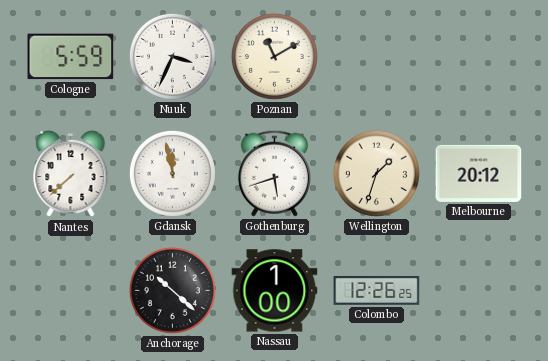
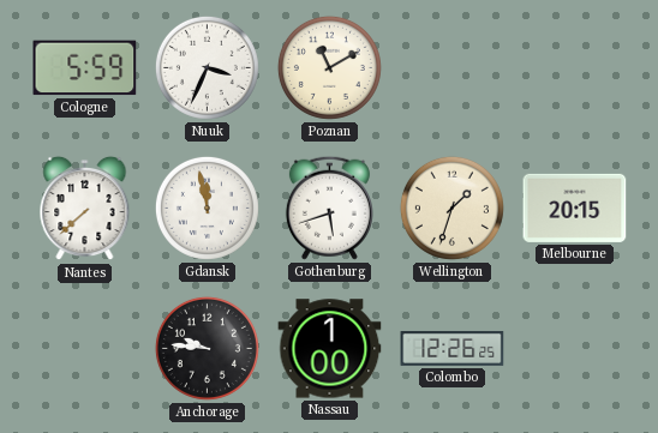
Melbourne: 20:12 -> 20:15
Anchorage: 10:22 -> 9:46
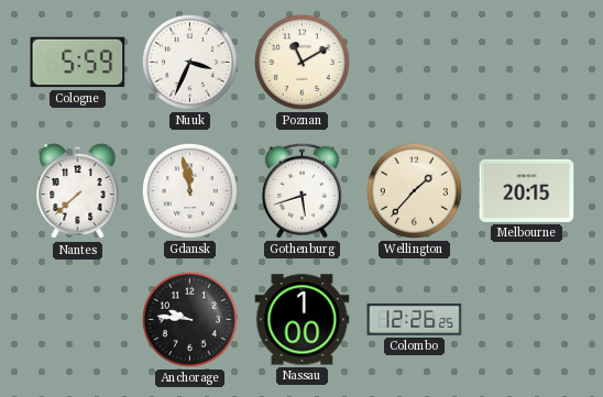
Wellington: 1:33 -> 1:37
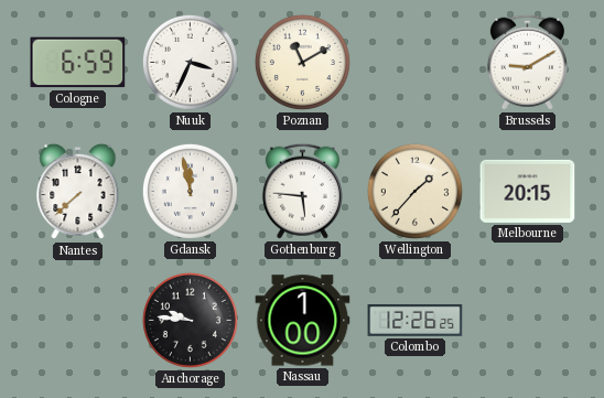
Cologne: 5:59 -> 6:59
Brussels: none -> 9:10
Gothenburg: 5:42 -> 5:46
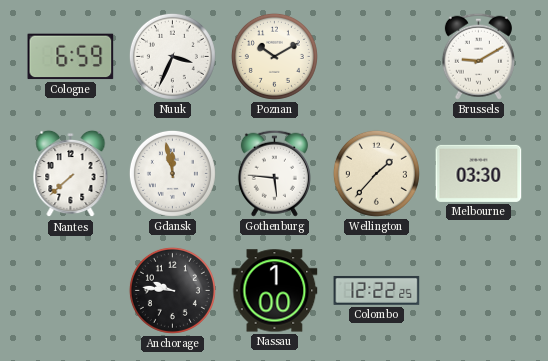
Poznan: 11:10 -> 10:10
Melbourne: 20:15 -> 03:30
Colombo: 12:26 -> 12:22
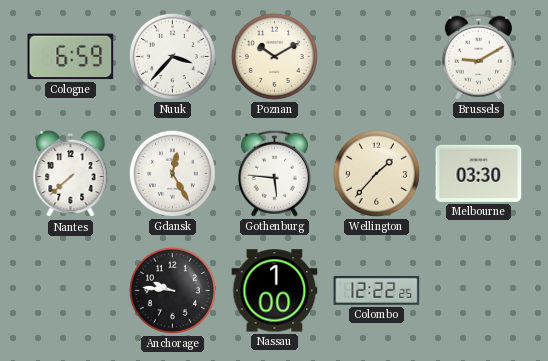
Nuuk: 3:34 -> 3:37
Gdansk: 11:58 -> 12:25
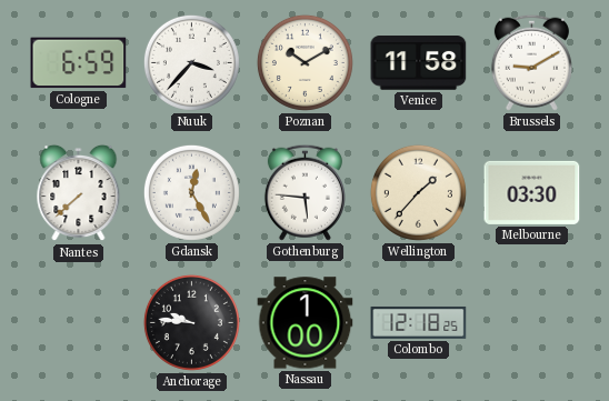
Venice: none -> 11:58
Colombo: 12:22 -> 12:18
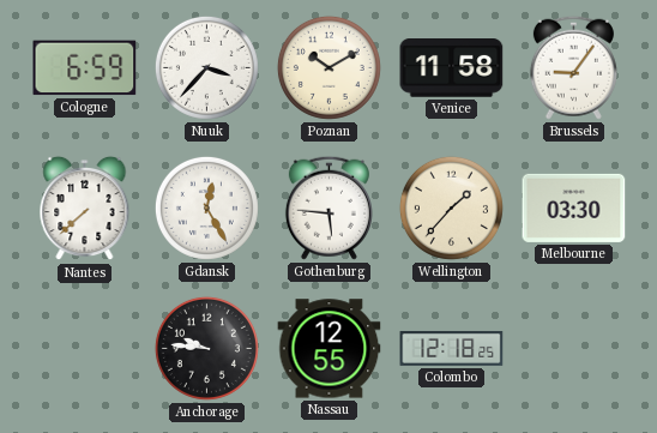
Brussels: 9:10 -> 9:06
Nassau: 1:00 -> 12:55
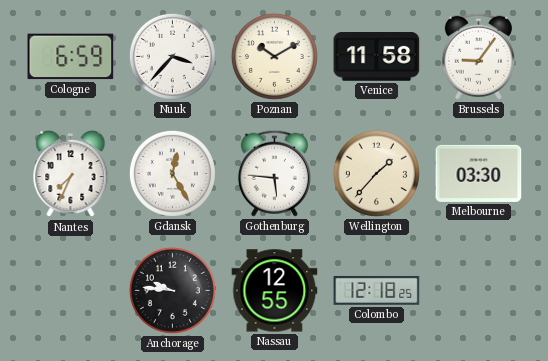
Nantes: 7:38 -> 7:34
